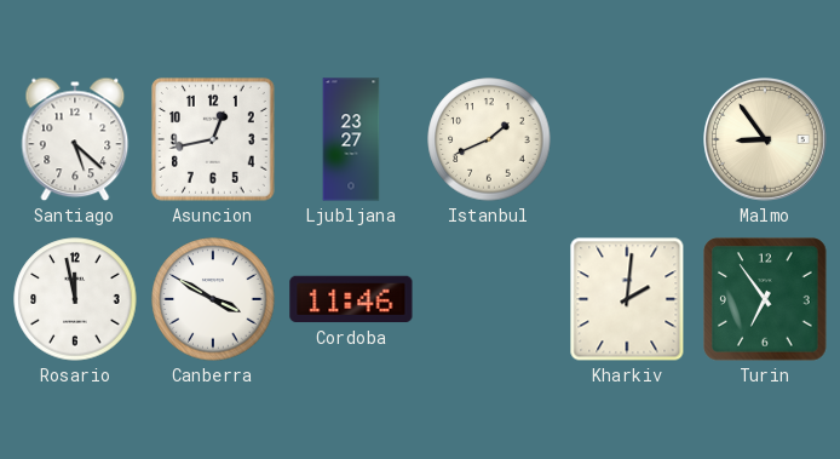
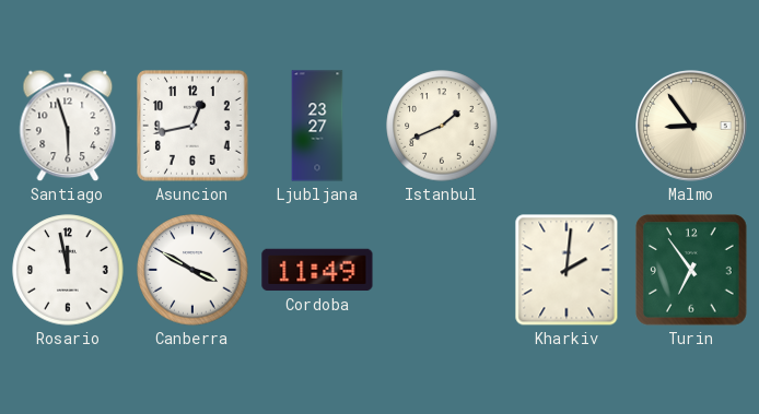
Santiago: 5:22 -> 5:57
Cordoba: 11:46 -> 11:49
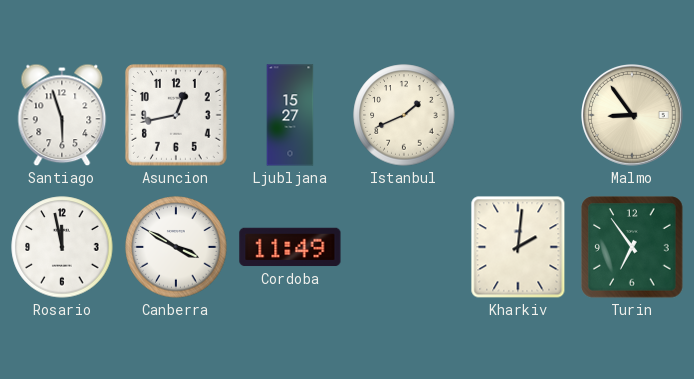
Ljubljana: 23:27 -> 15:27
